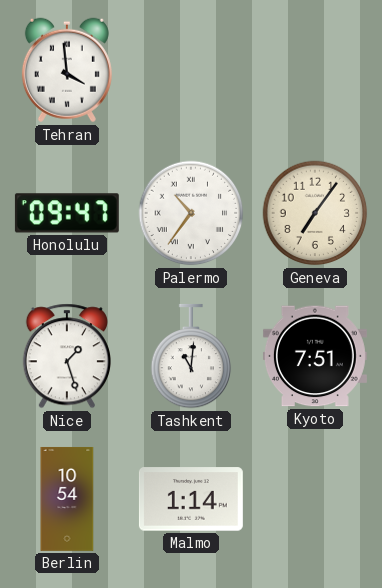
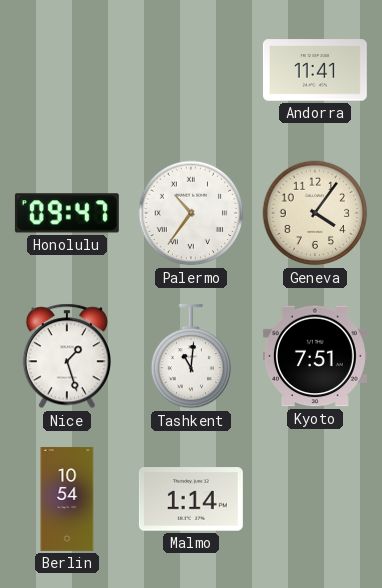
Tehran: 3:59 -> none
Andorra: none -> 11:41
Geneva: 7:06 -> 4:06
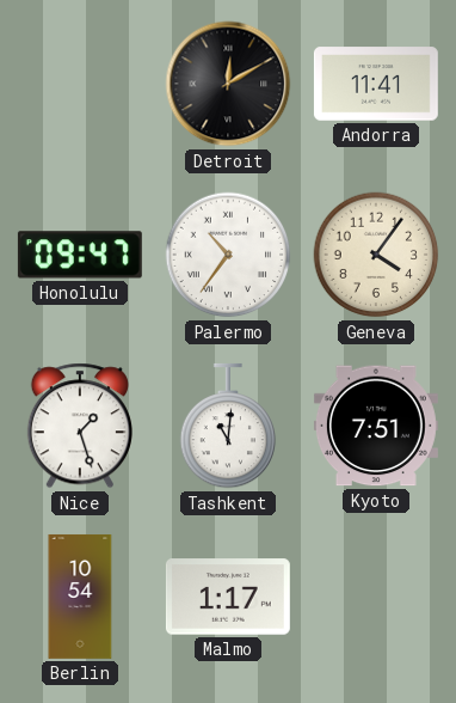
Detroit: none -> 12:10
Malmo: 1:14 -> 1:17
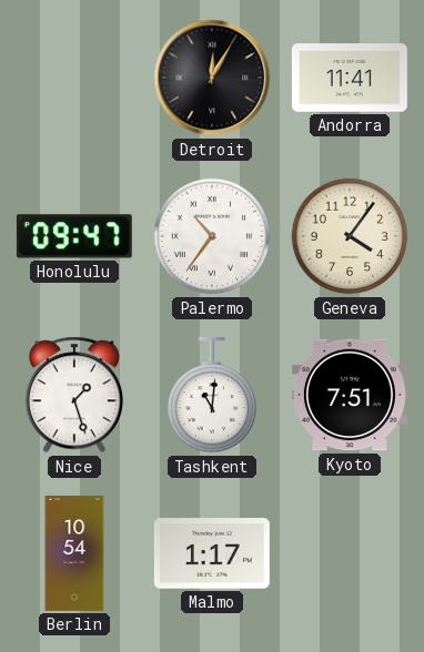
Detroit: 12:10 -> 12:05
